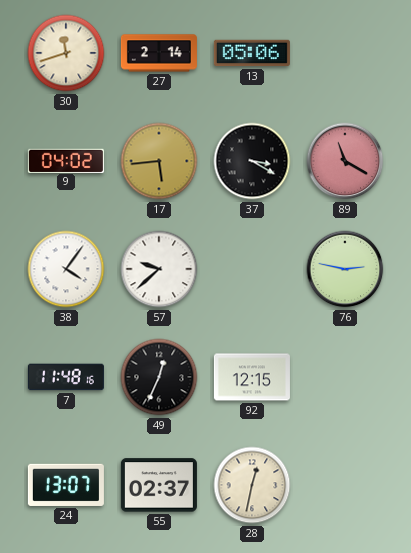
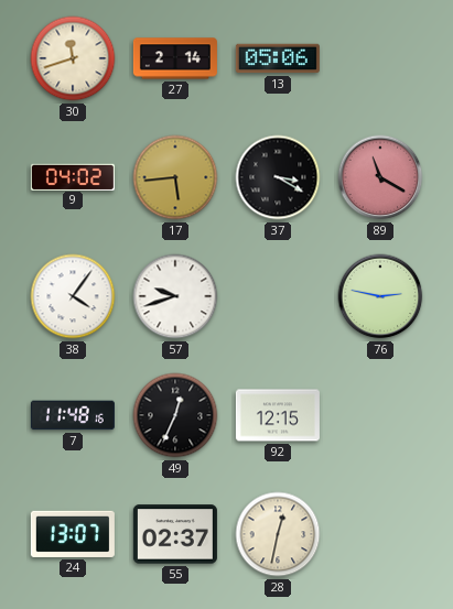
57: 9:38 -> 9:42
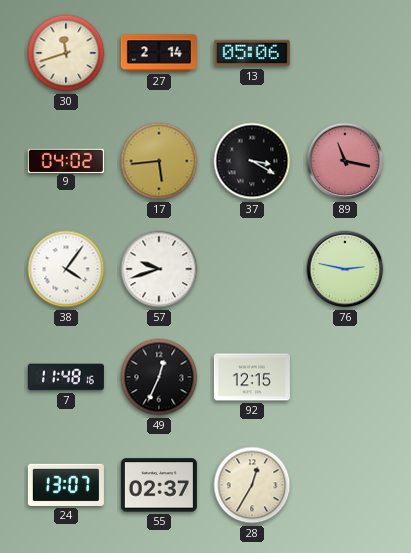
89: 11:20 -> 11:17
28: 12:32 -> 12:35
